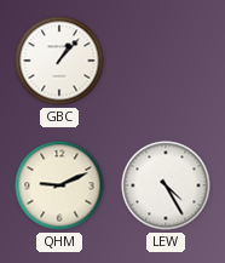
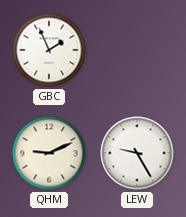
GBC: 1:07 -> 1:56
LEW: 4:25 -> 9:25
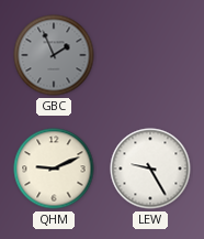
GBC dial: white -> grey
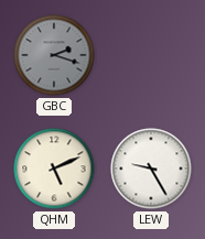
GBC: 1:56 -> 2:18
QHM: 9:11 -> 5:11
